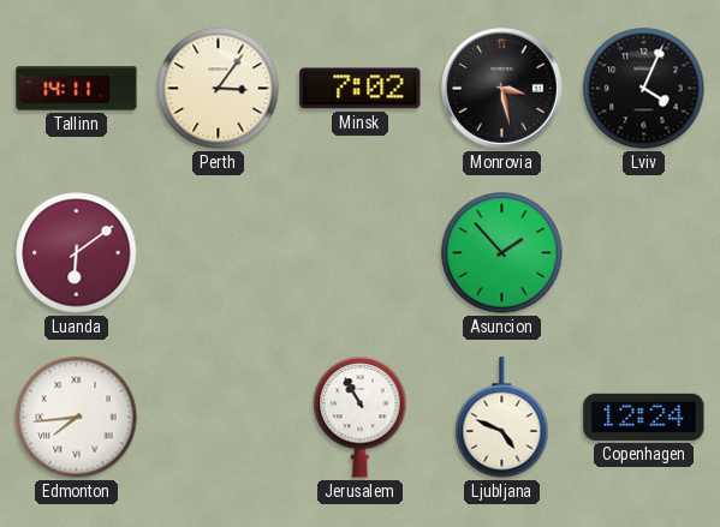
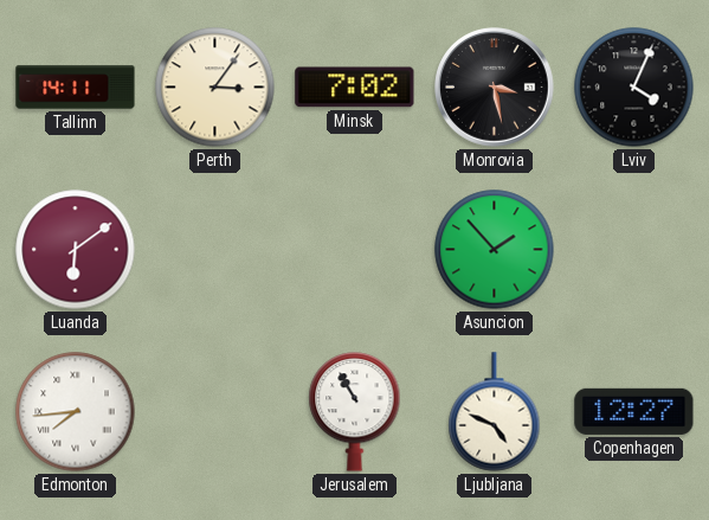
Copenhagen: 12:24 -> 12:27
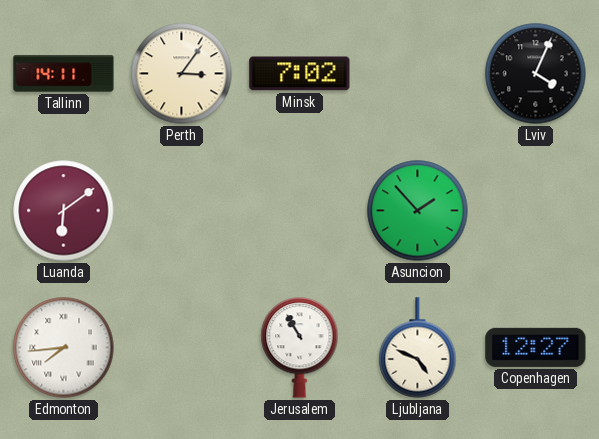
Monrovia: 3:28 -> none
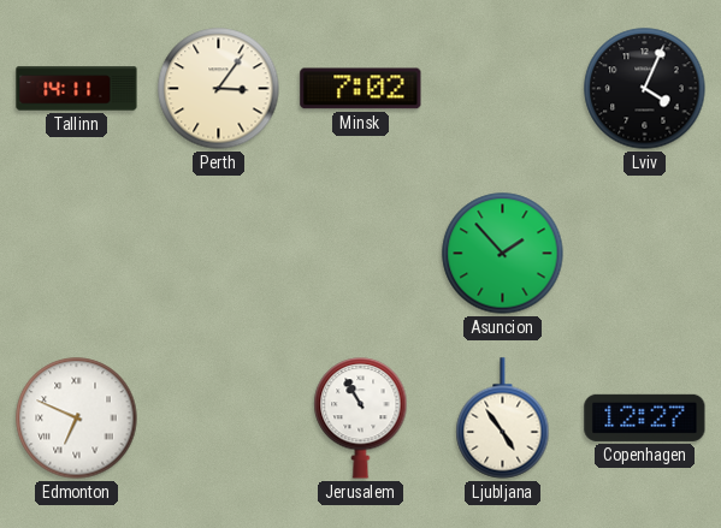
Luanda: 6:09 -> none
Edmonton: 7:44 -> 6:49
Ljubljana: 4:49 -> 4:54
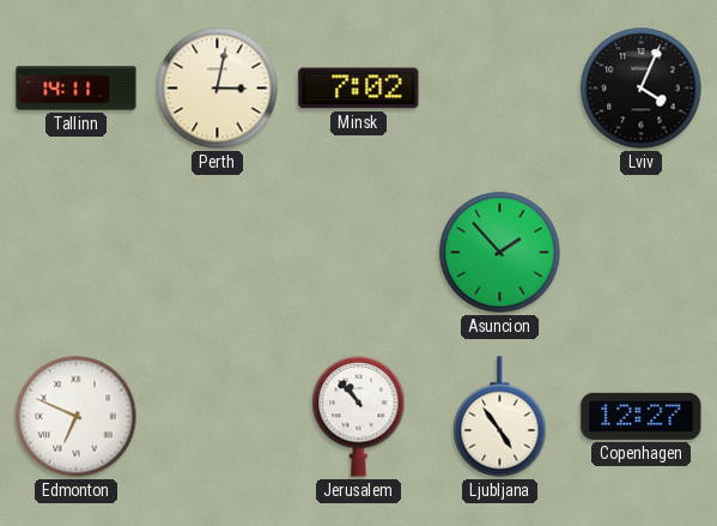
Perth: 3:06 -> 3:02
Jerusalem: 10:55 -> 10:53
